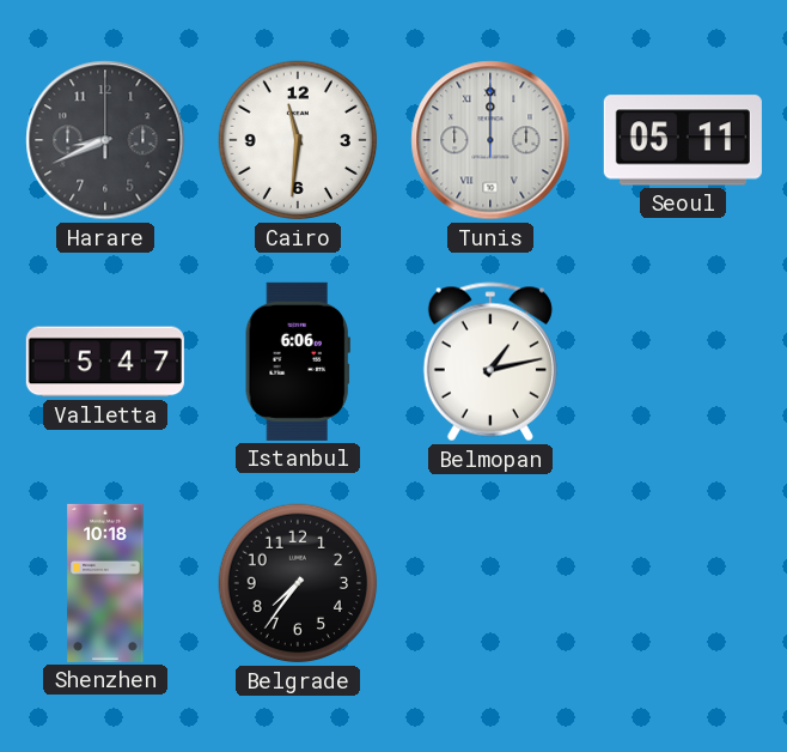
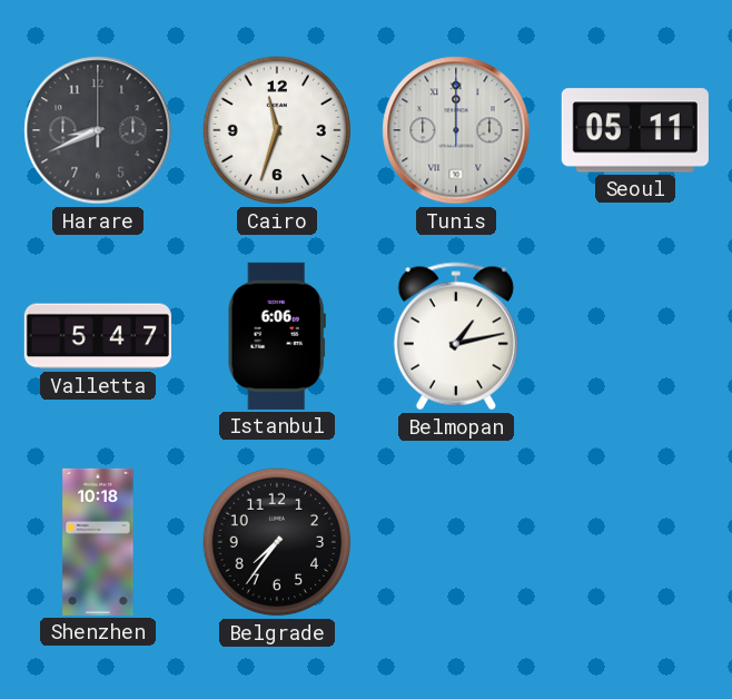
Cairo: 11:31 -> 11:33
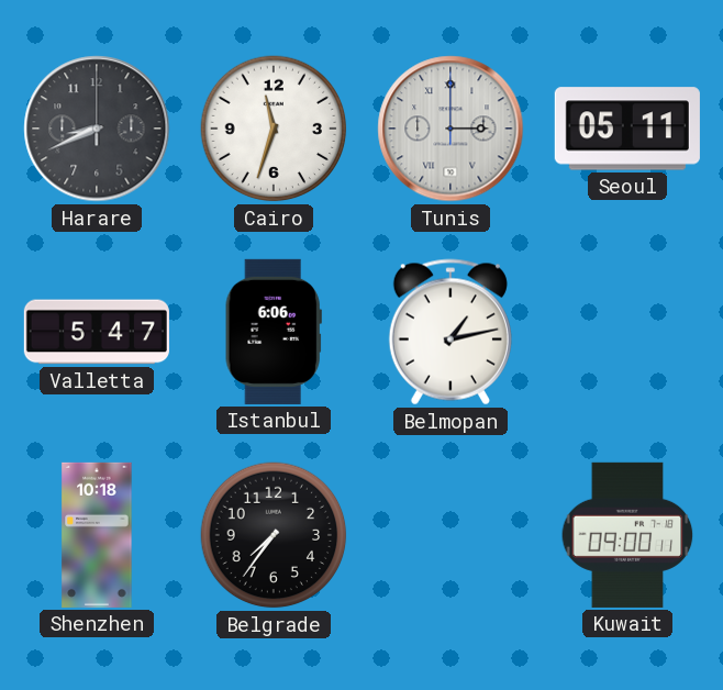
Tunis: 12:00 -> 3:00
Kuwait: none -> 09:00
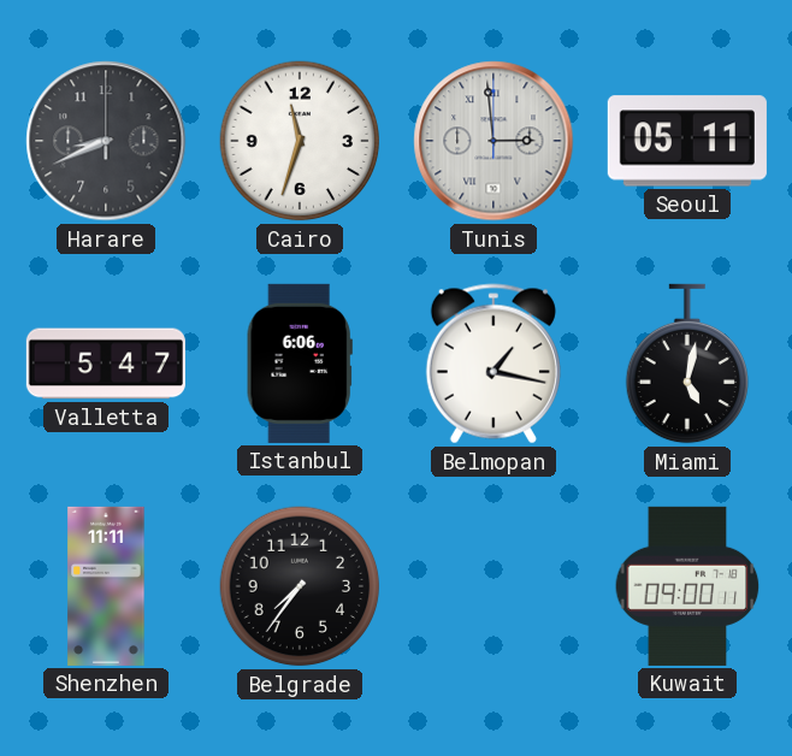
Tunis: 3:00 -> 2:59
Belmopan: 1:13 -> 1:17
Miami: none -> 5:02
Shenzhen: 10:18 -> 11:11
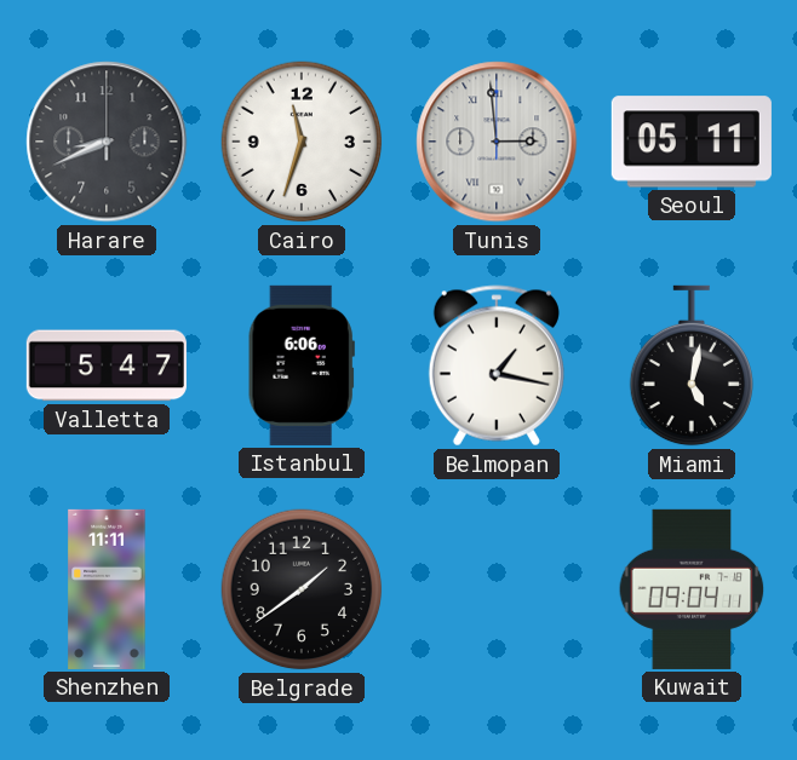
Belgrade: 7:36 -> 1:39
Kuwait: 09:00 -> 09:04
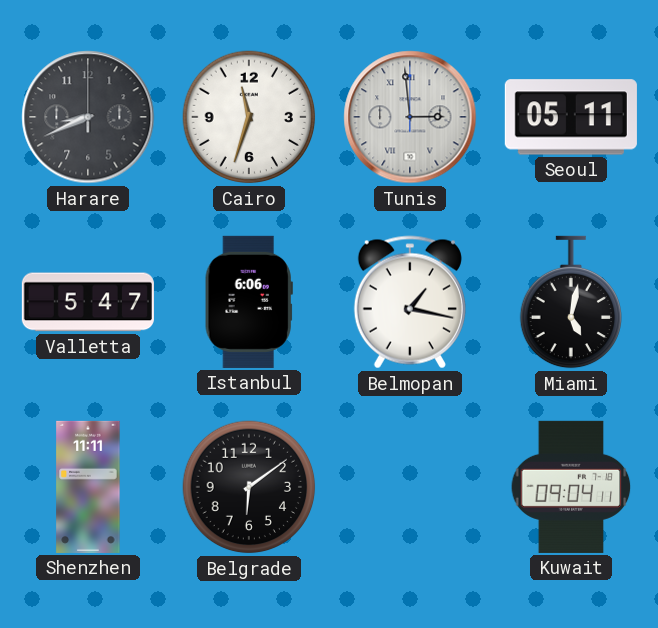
Belgrade: 1:39 -> 6:09
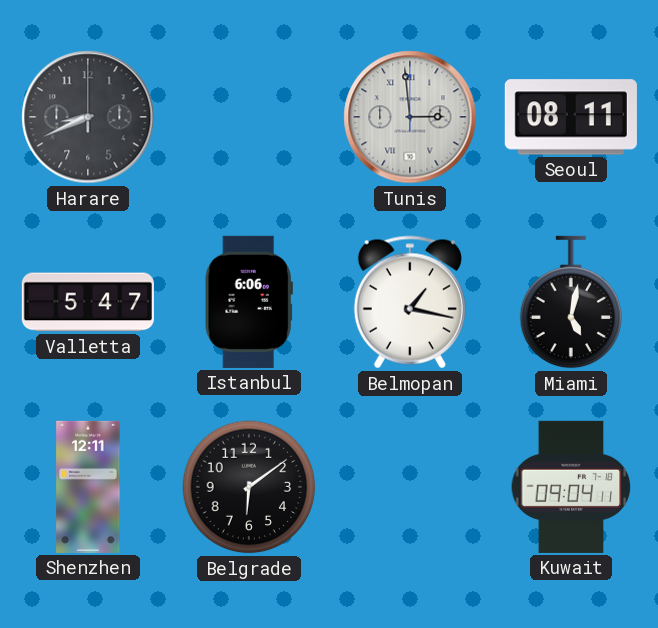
Cairo: 11:33 -> none
Seoul: 05:11 -> 08:11
Shenzhen: 11:11 -> 12:11
